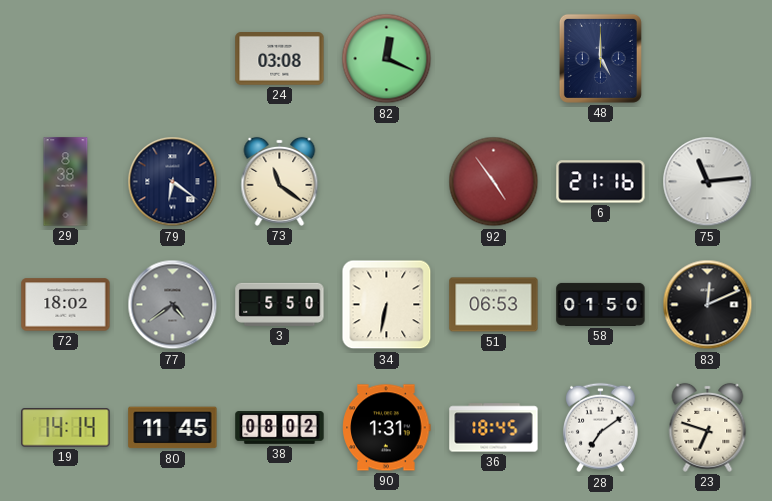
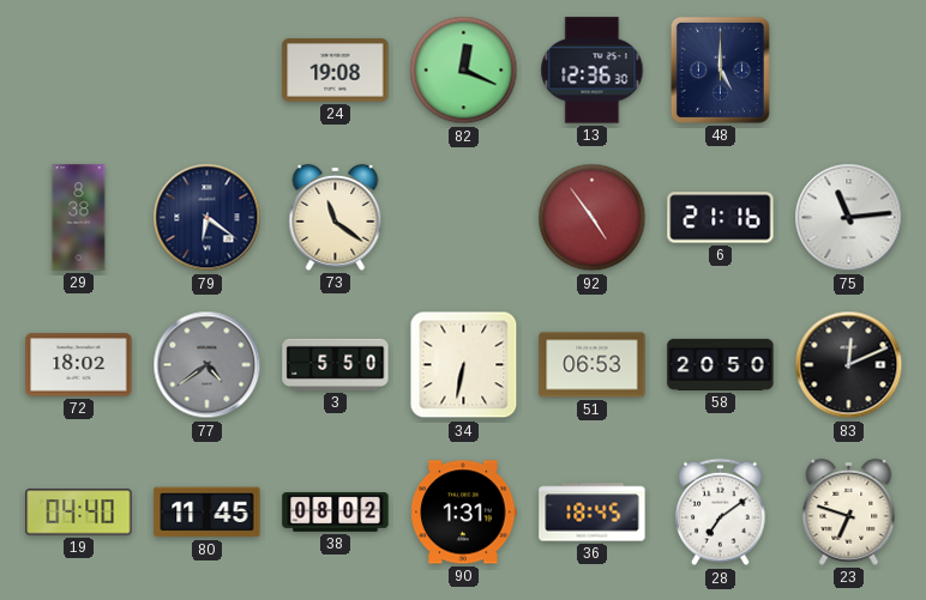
24: 03:08 -> 19:08
13: none -> 12:36
58: 01:50 -> 20:50
19: 14:14 -> 04:40
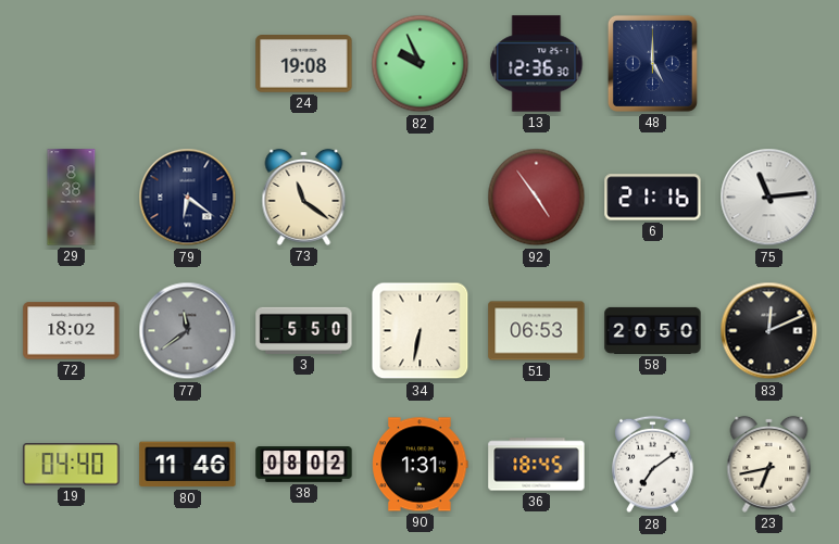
82: 12:19 -> 9:56
77: 4:39 -> 11:39
80: 11:45 -> 11:46
23: 6:48 -> 6:43
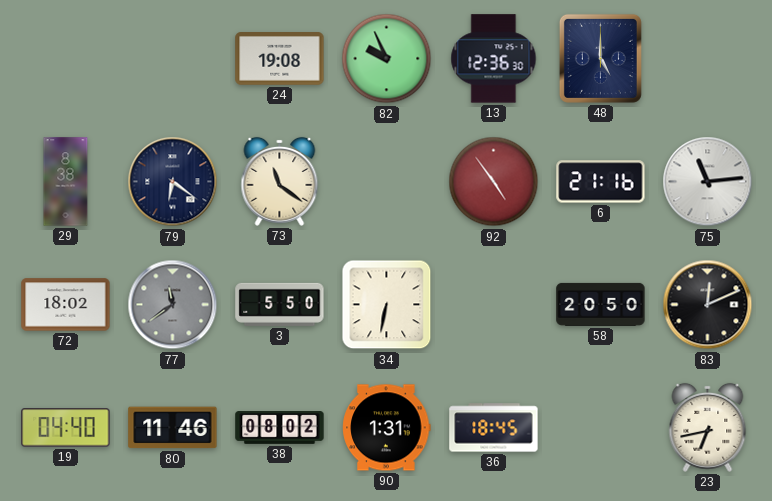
51: 06:53 -> none
28: 7:09 -> none
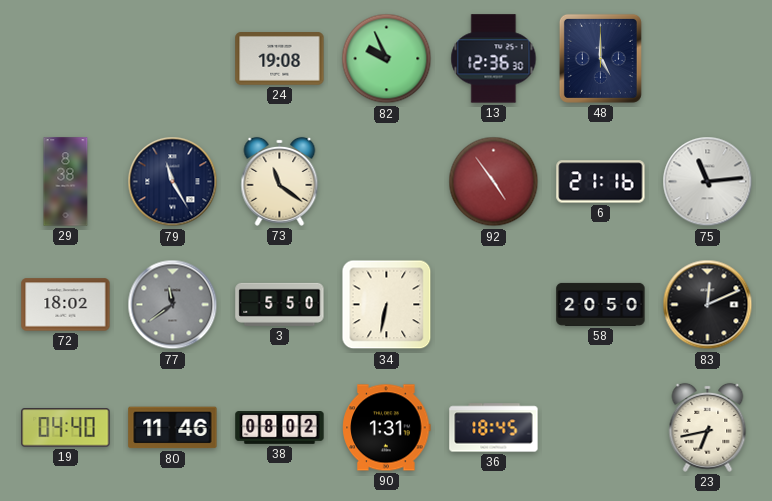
79: 6:21 -> 11:25
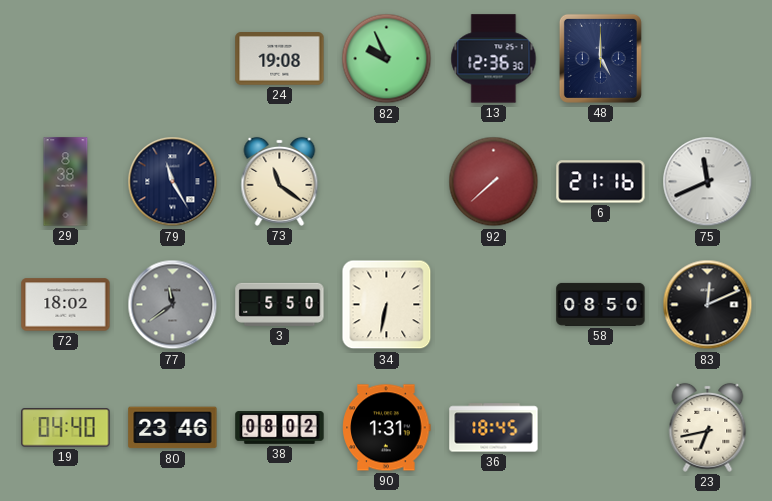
92: 4:54 -> 7:38
75: 11:14 -> 11:41
58: 20:50 -> 08:50
80: 11:46 -> 23:46
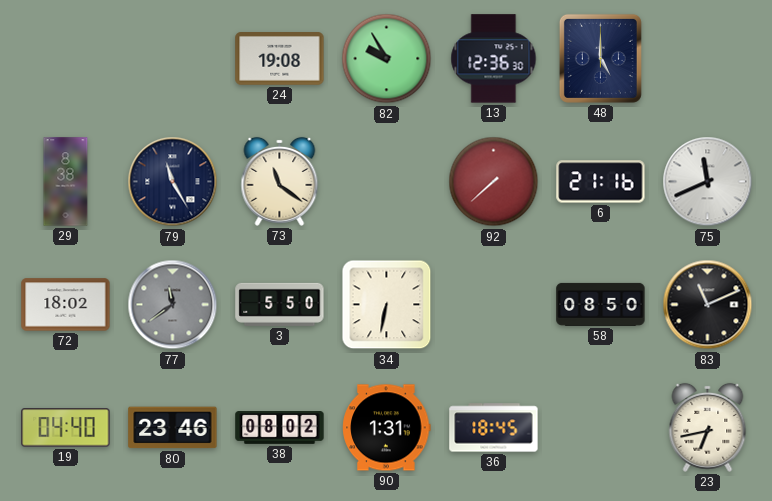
82: 9:56 -> 9:55
83: 12:11 -> 11:11
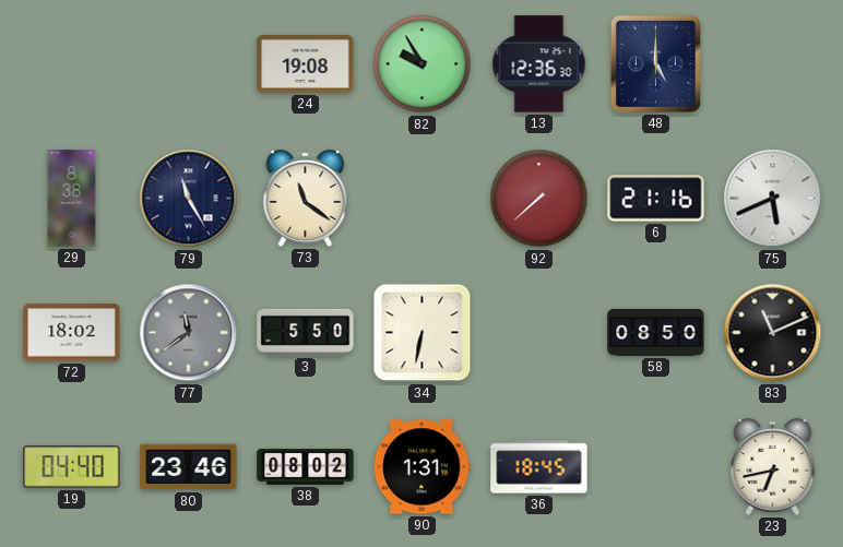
75: 11:41 -> 5:41
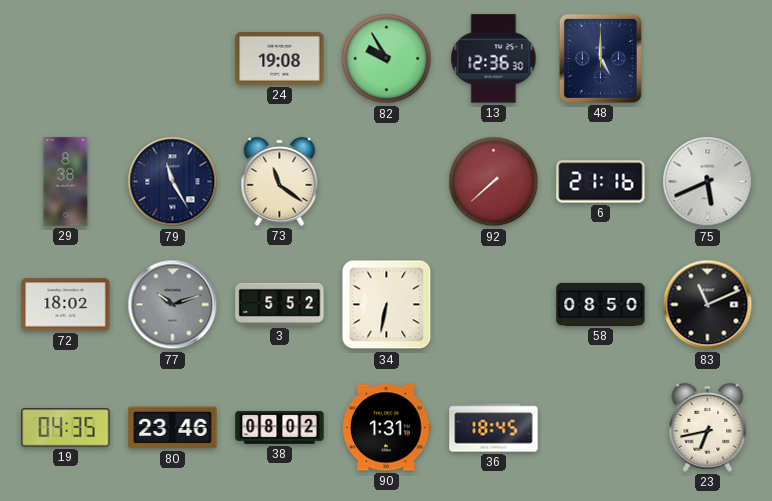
77: 11:39 -> 10:12
3: 5:50 -> 5:52
19: 04:40 -> 04:35
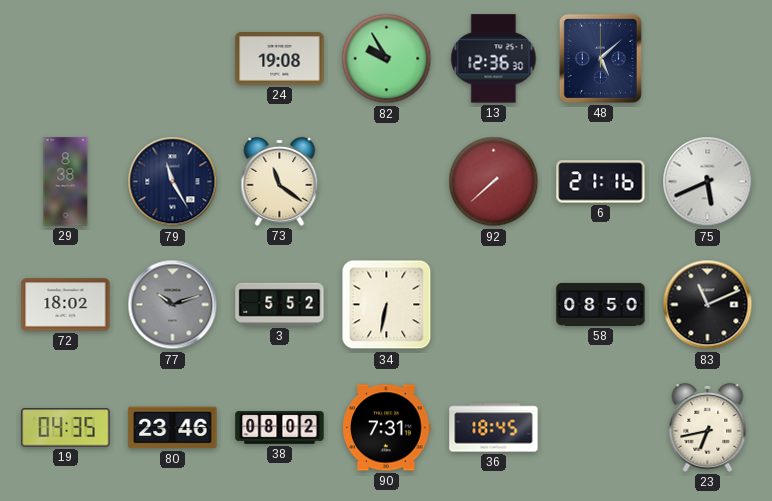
48: 5:00 -> 5:08
90: 1:31 -> 7:31
